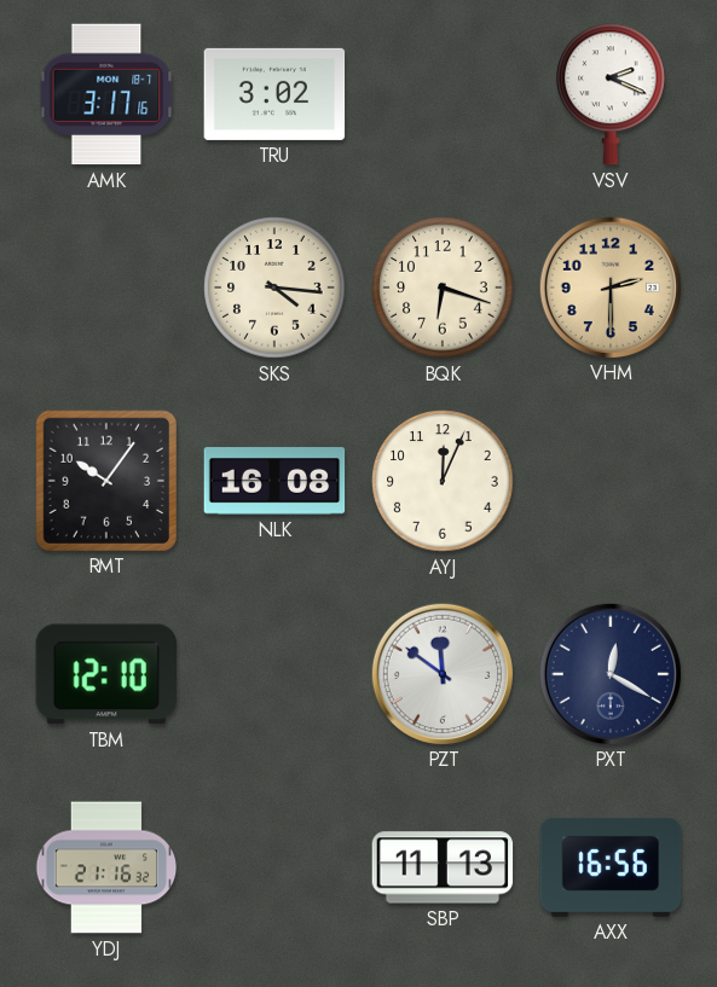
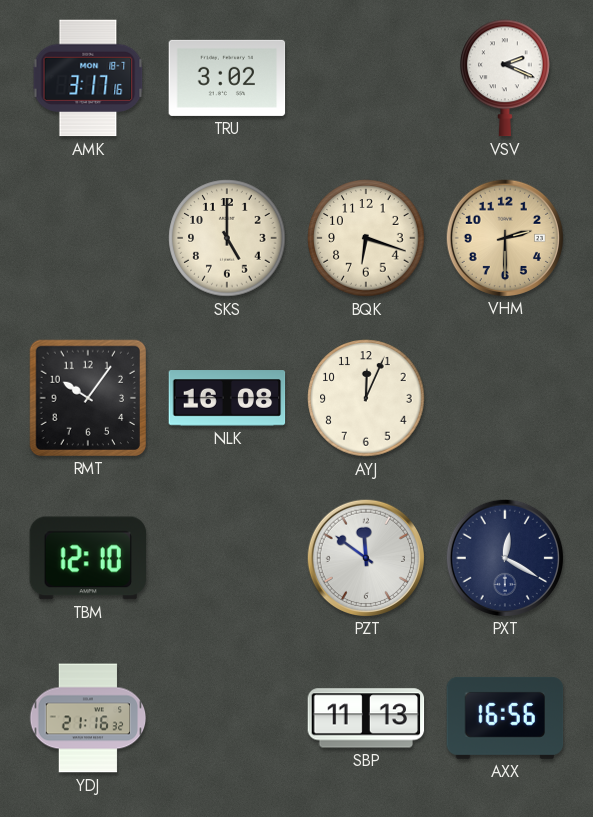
SKS: 4:16 -> 5:00
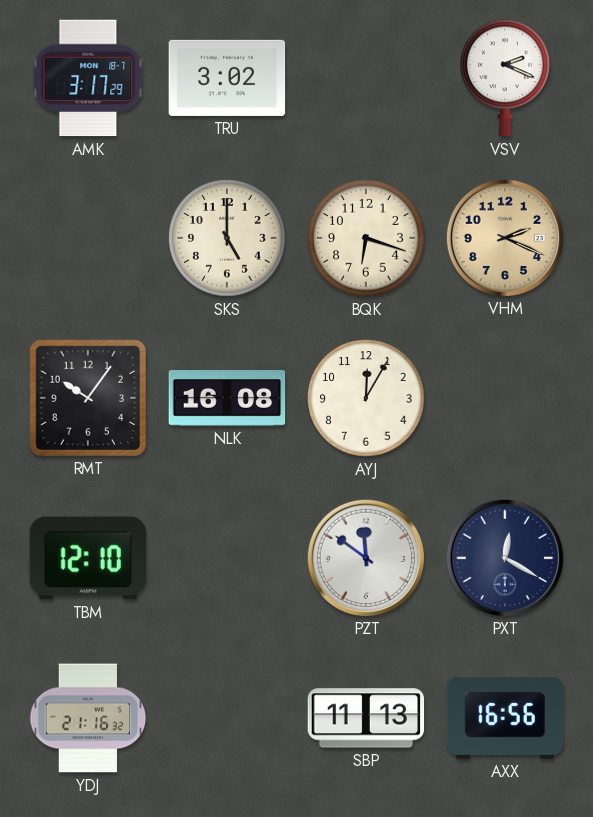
AMK: 3:17:16 -> 3:17:29
VHM: 2:30 -> 2:19
AYJ: 12:04 -> 12:05
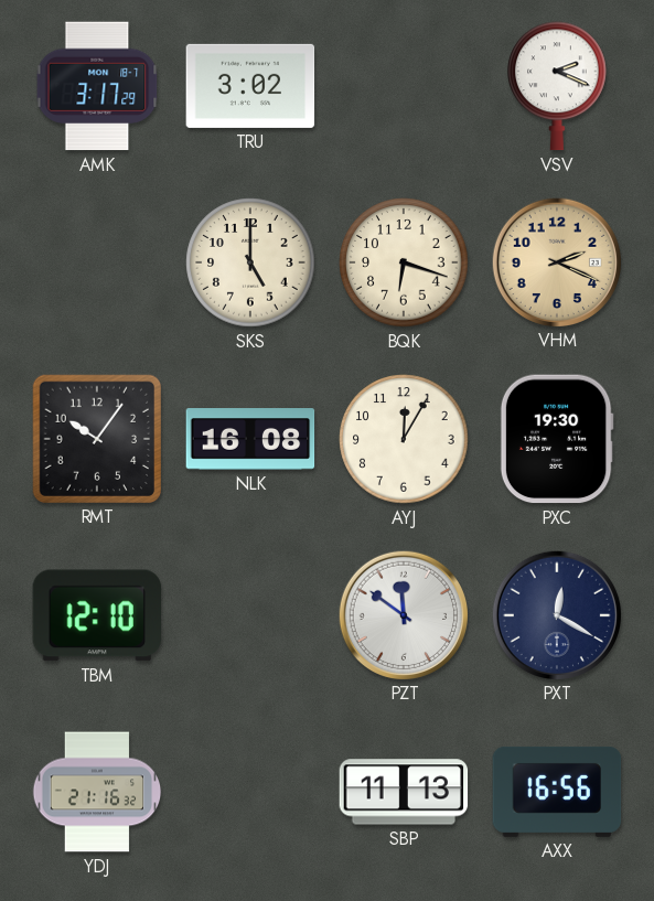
PXC: none -> 19:30
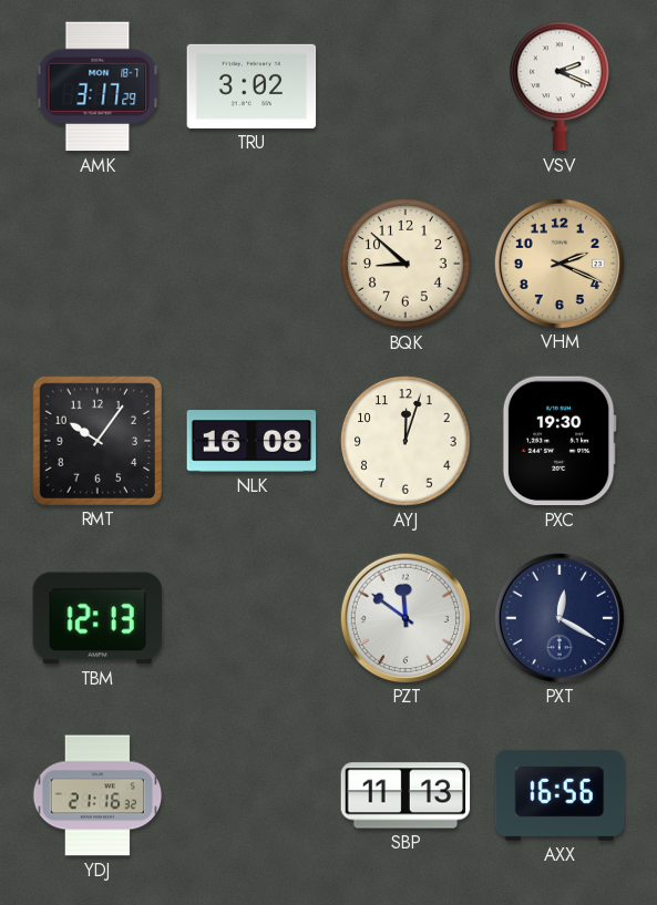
SKS: 5:00 -> none
BQK: 6:18 -> 8:52
AYJ: 12:05 -> 12:03
TBM: 12:10 -> 12:13
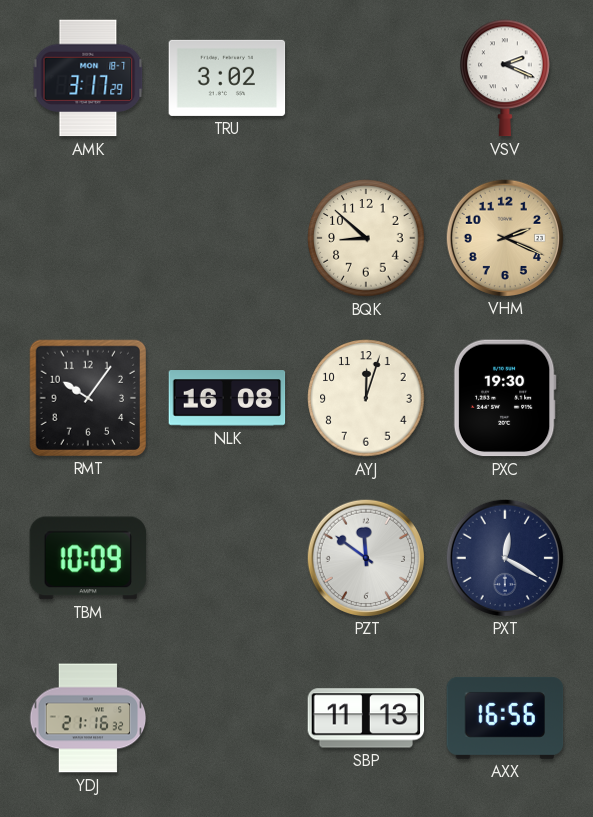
TBM: 12:13 -> 10:09
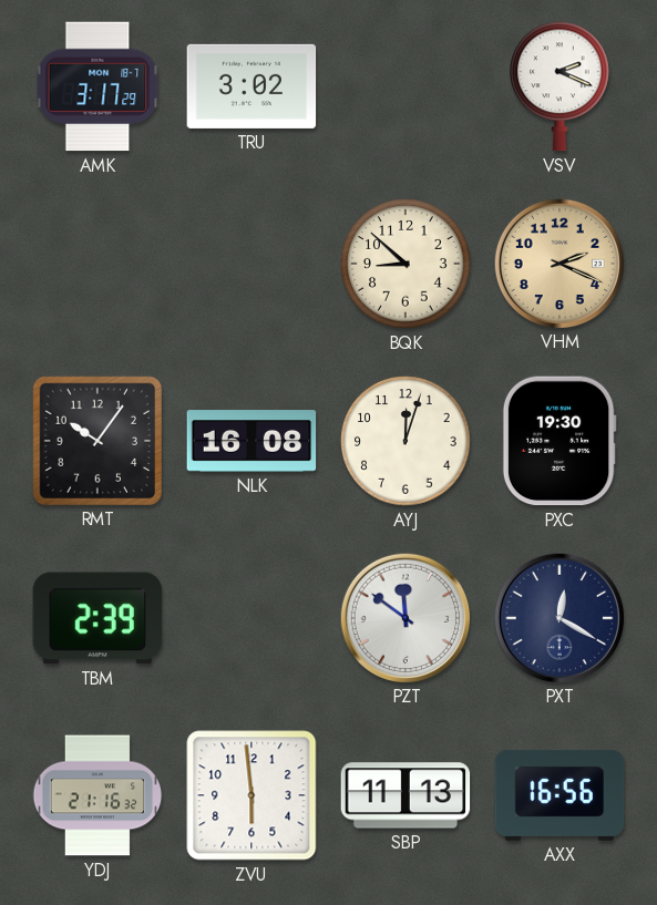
TBM: 10:09 -> 2:39
ZVU: none -> 5:59
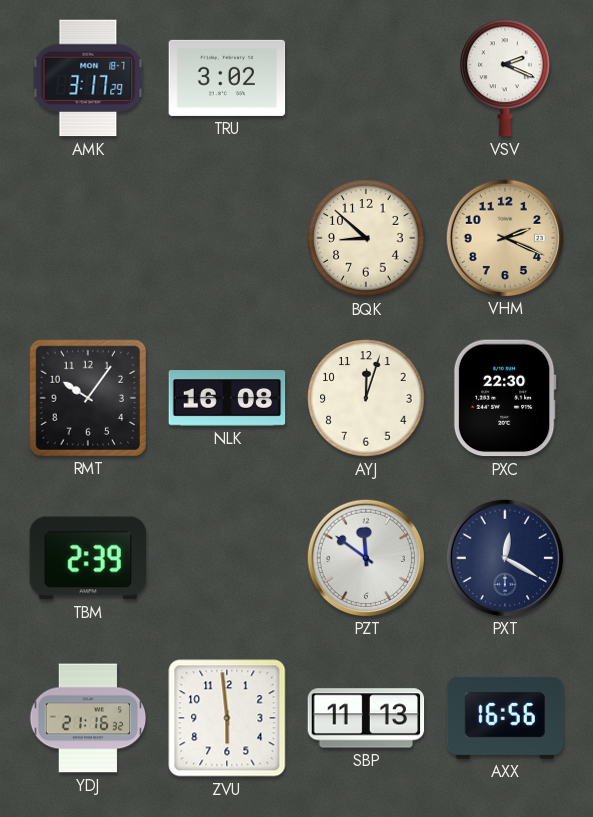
PXC: 19:30 -> 22:30
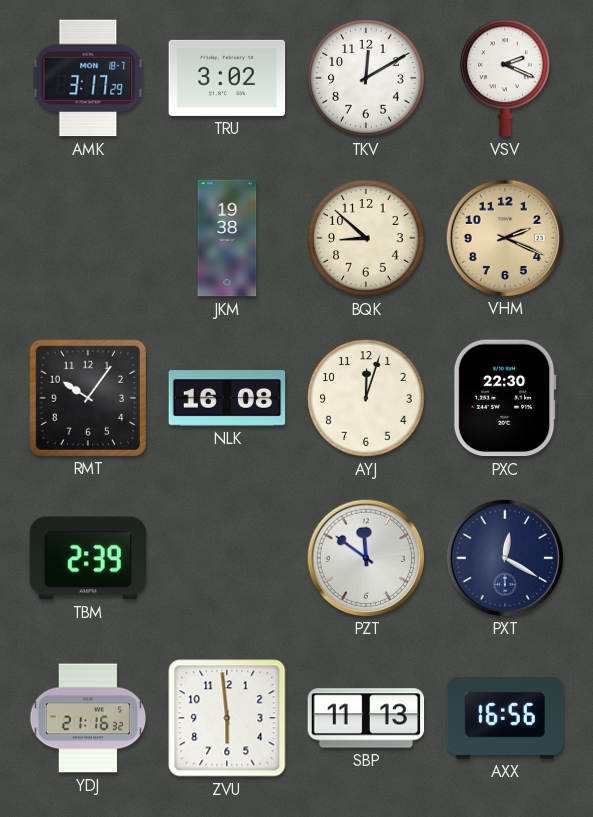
TKV: none -> 12:10
JKM: none -> 19:38
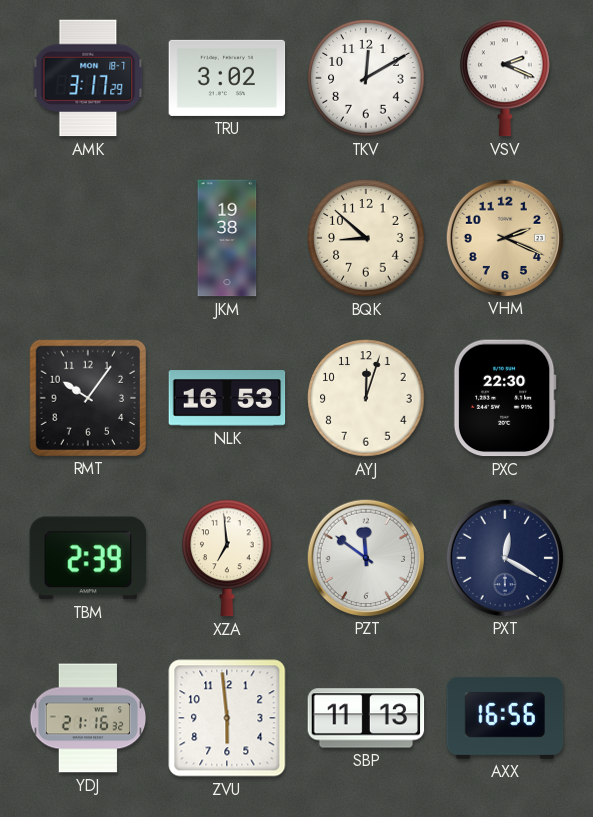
NLK: 16:08 -> 16:53
XZA: none -> 6:59
